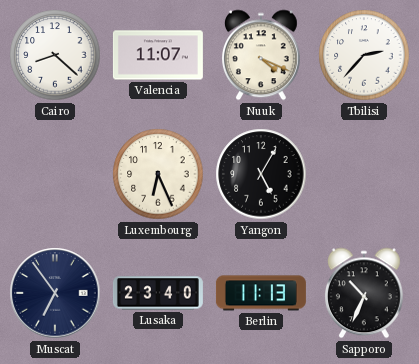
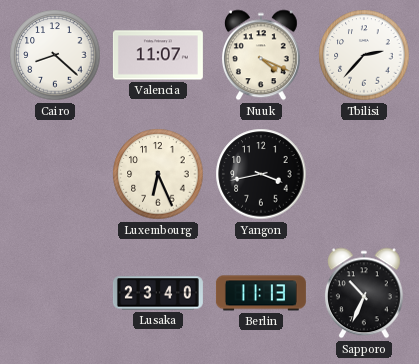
Yangon: 5:05 -> 3:43
Muscat: 6:54 -> none
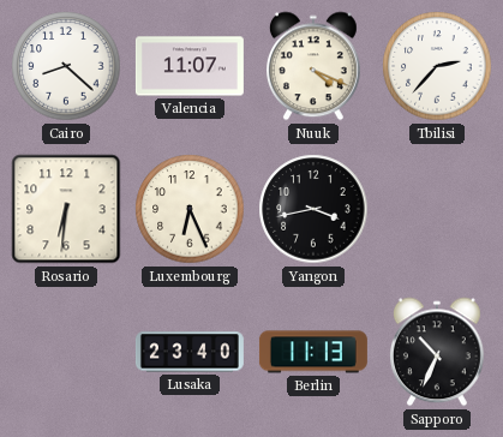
Rosario: none -> 6:31
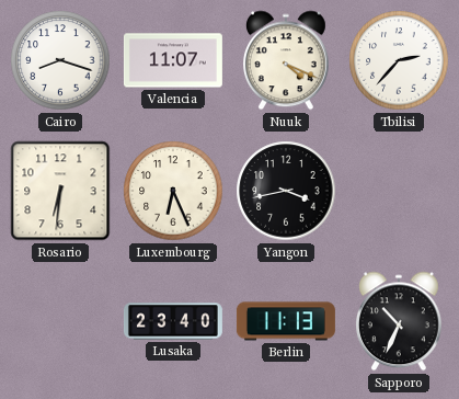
Cairo: 8:22 -> 8:18
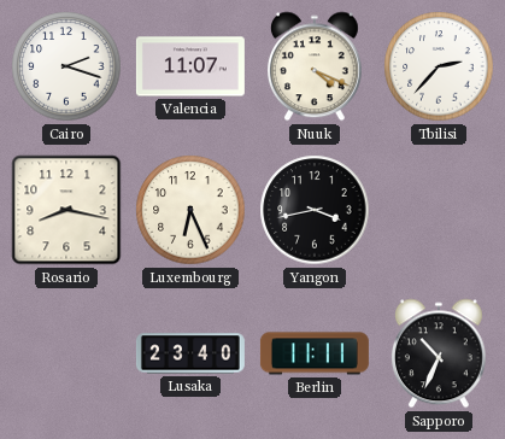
Cairo: 8:18 -> 2:18
Rosario: 6:31 -> 8:17
Berlin: 11:13 -> 11:11
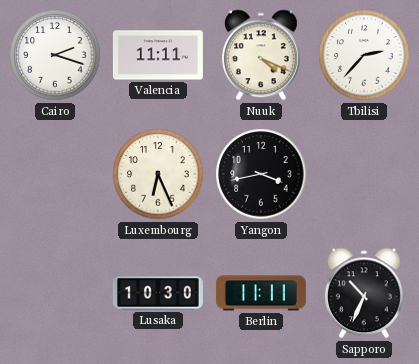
Valencia: 11:07 -> 11:11
Rosario: 8:17 -> none
Lusaka: 23:40 -> 10:30
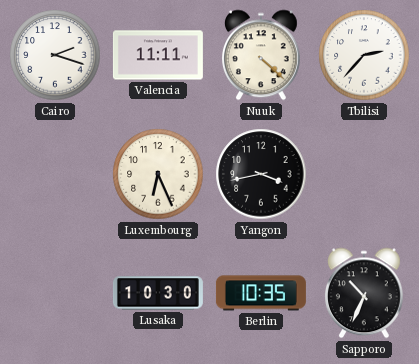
Nuuk: 4:19 -> 4:22
Berlin: 11:11 -> 10:35
